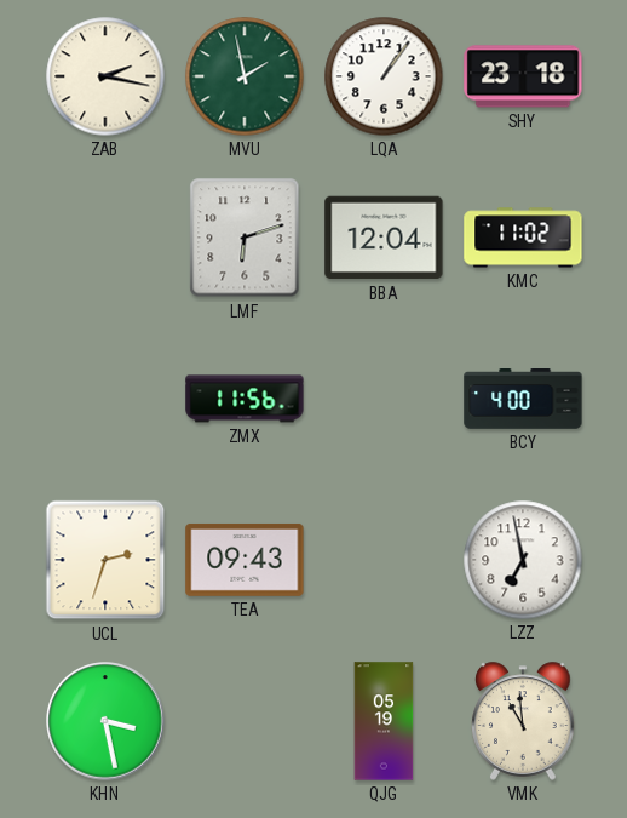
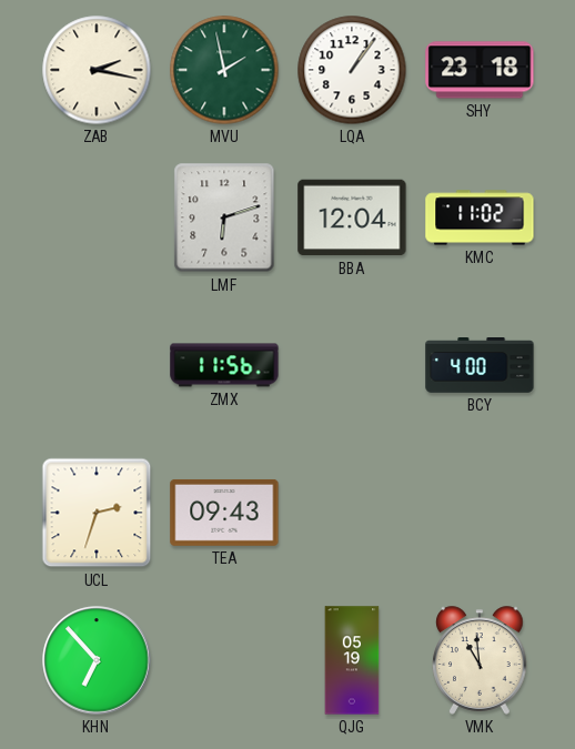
LZZ: 6:58 -> none
KHN: 3:28 -> 6:53
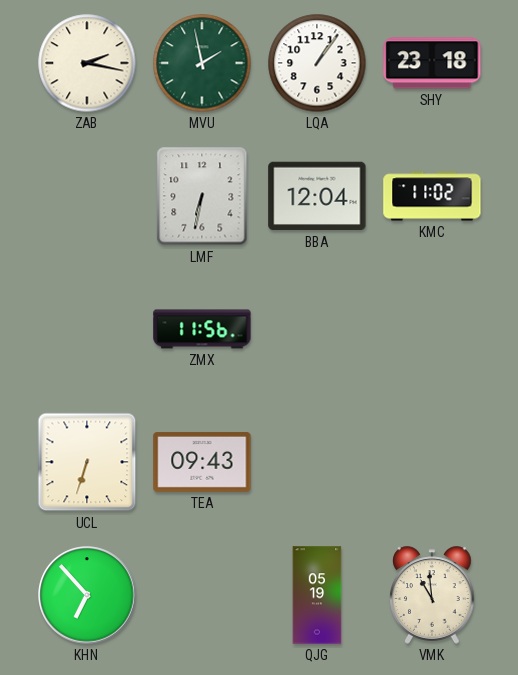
LMF: 6:12 -> 6:32
BCY: 4:00 -> none
UCL: 2:33 -> 6:33
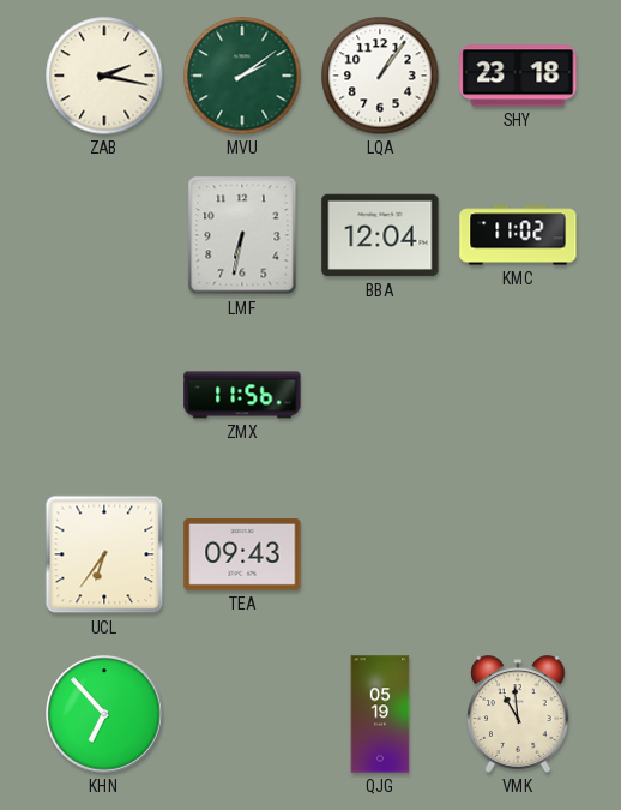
MVU: 1:58 -> 2:09
UCL: 6:33 -> 6:36
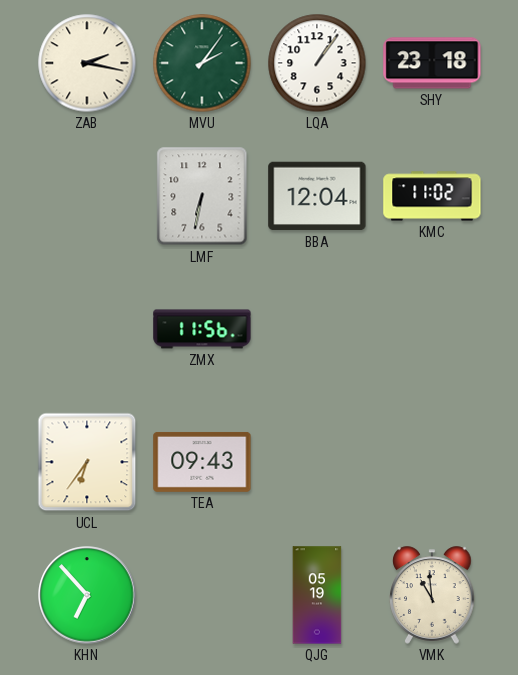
MVU: 2:09 -> 2:06
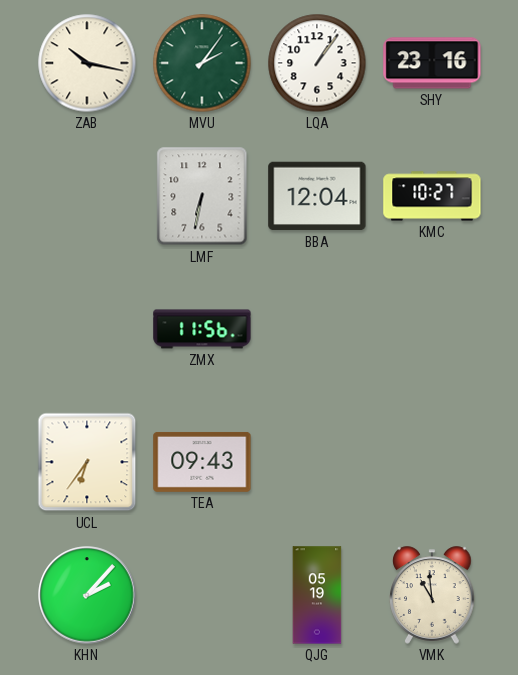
ZAB: 2:17 -> 10:17
SHY: 23:18 -> 23:16
KMC: 11:02 -> 10:27
KHN: 6:53 -> 2:07
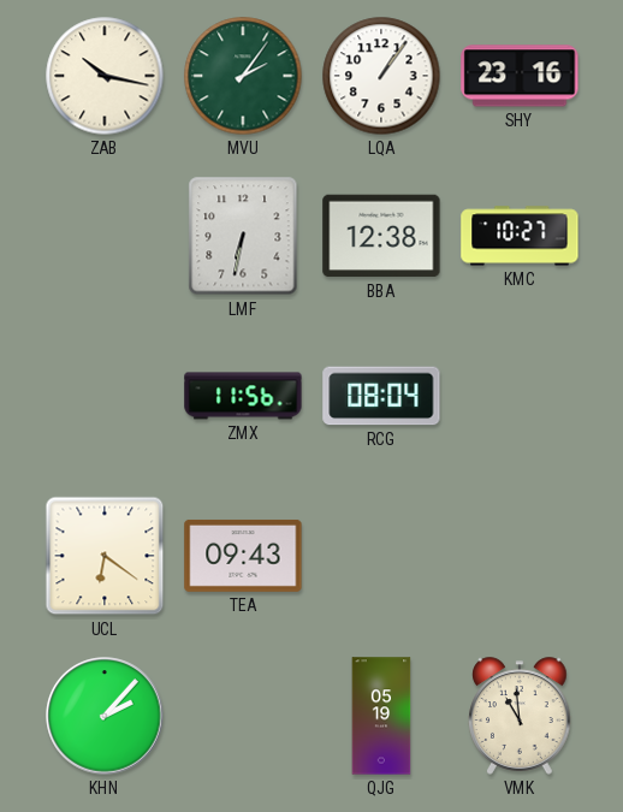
BBA: 12:04 -> 12:38
RCG: none -> 08:04
UCL: 6:36 -> 6:21
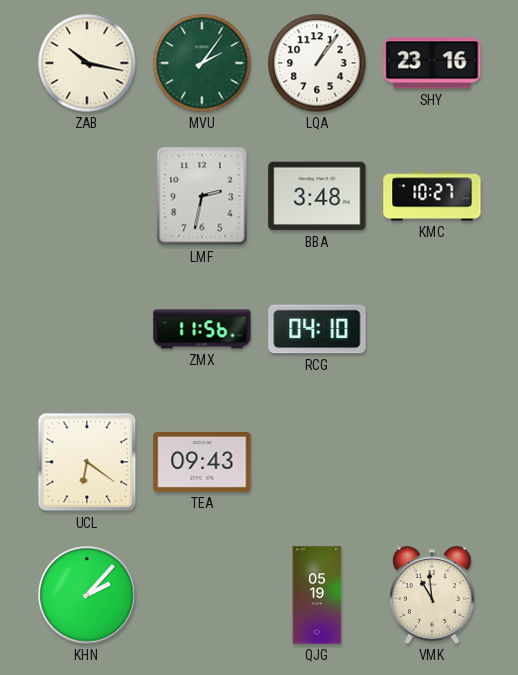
LMF: 6:32 -> 2:32
BBA: 12:38 -> 3:48
RCG: 08:04 -> 04:10
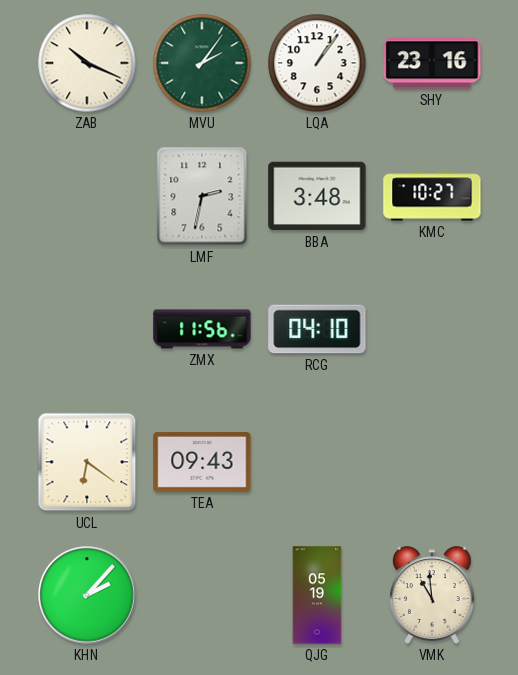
ZAB: 10:17 -> 10:19
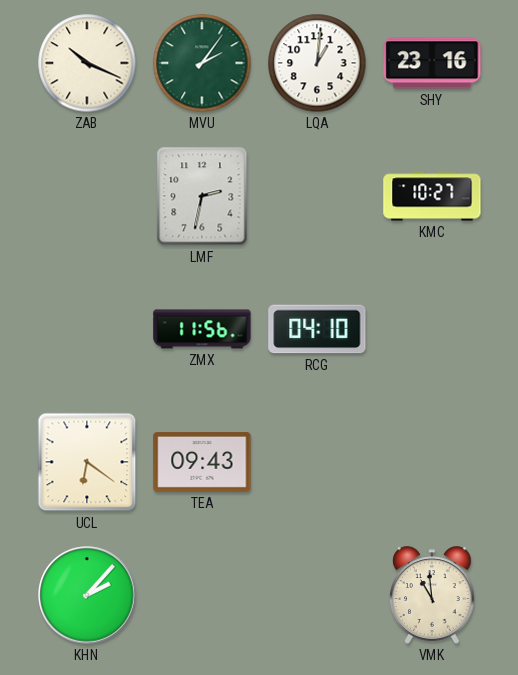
LQA: 1:06 -> 1:01
BBA: 3:48 -> none
QJG: 05:19 -> none
